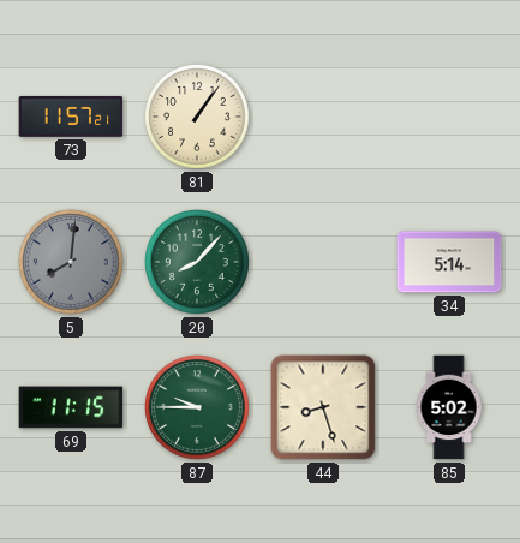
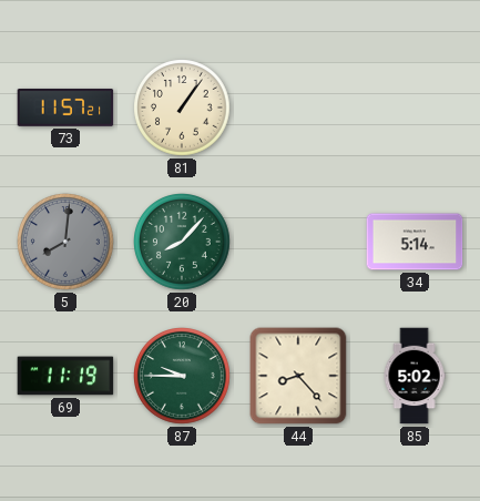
69: 11:15 -> 11:19
44: 8:27 -> 8:23
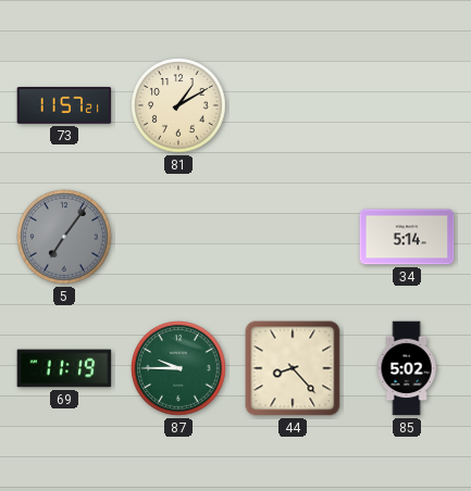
81: 1:06 -> 1:10
5: 8:01 -> 7:06
20: 8:07 -> none
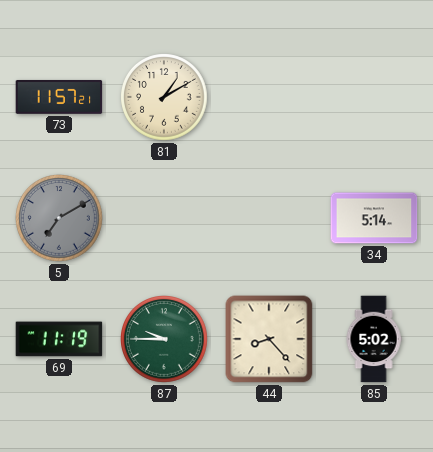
5: 7:06 -> 7:10
